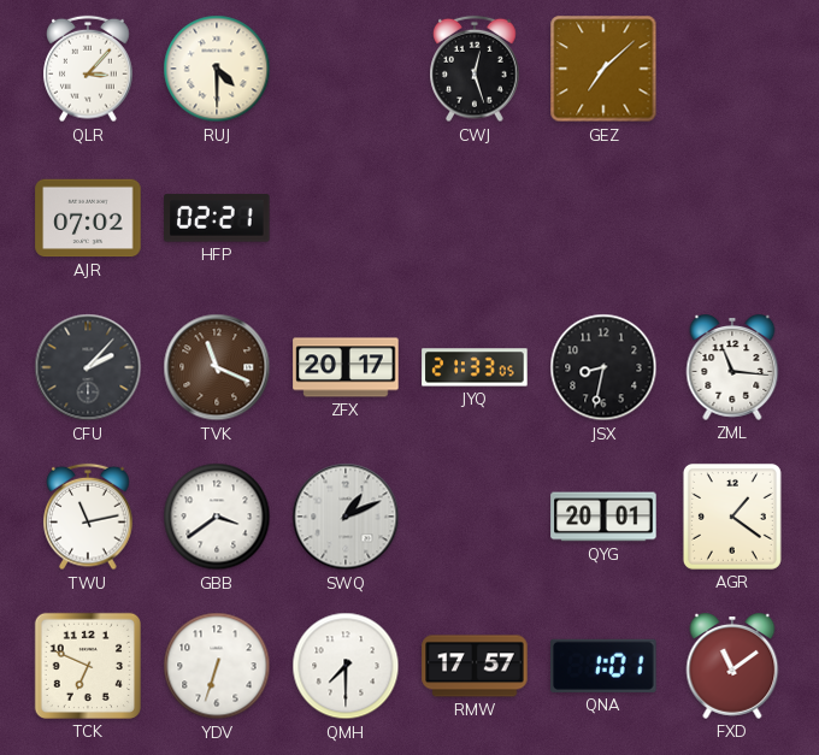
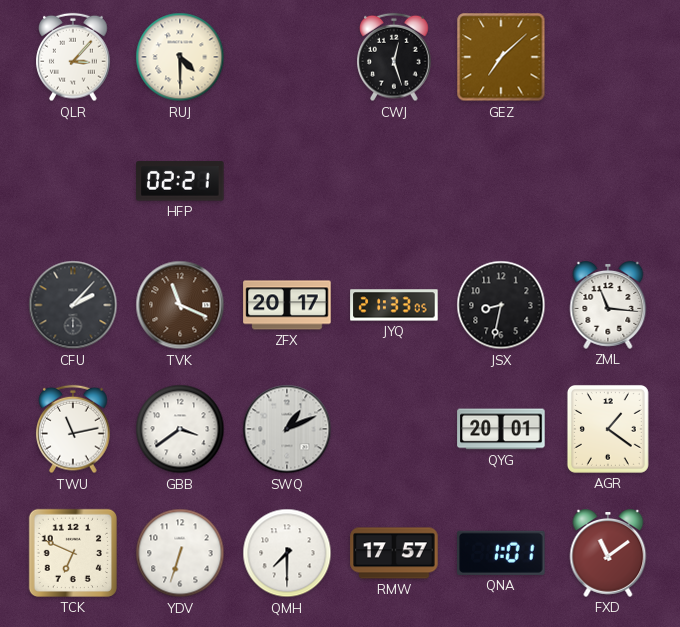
AJR: 07:02 -> none
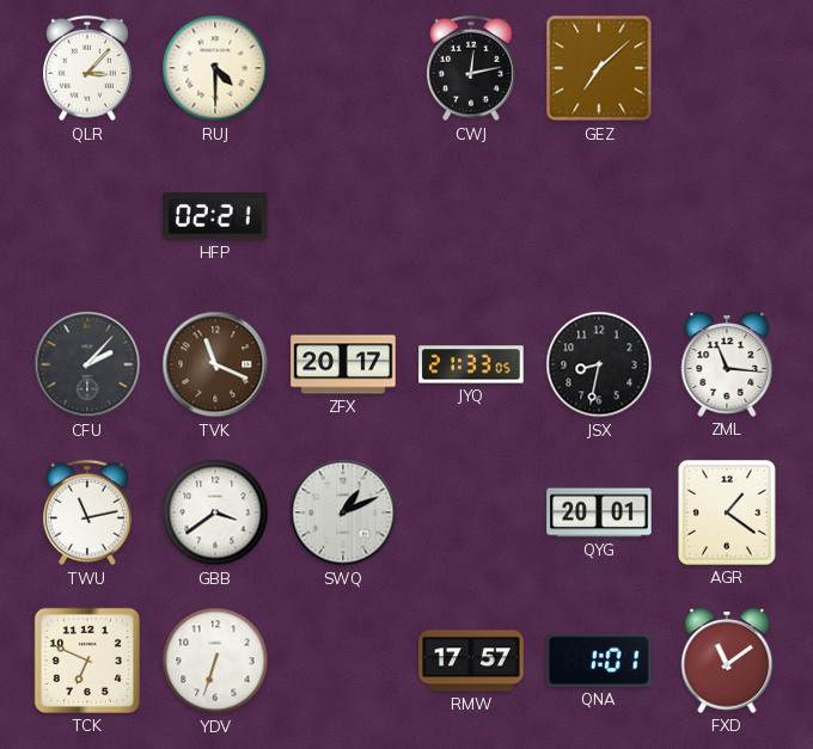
CWJ: 12:27 -> 12:13
QMH: 7:30 -> none
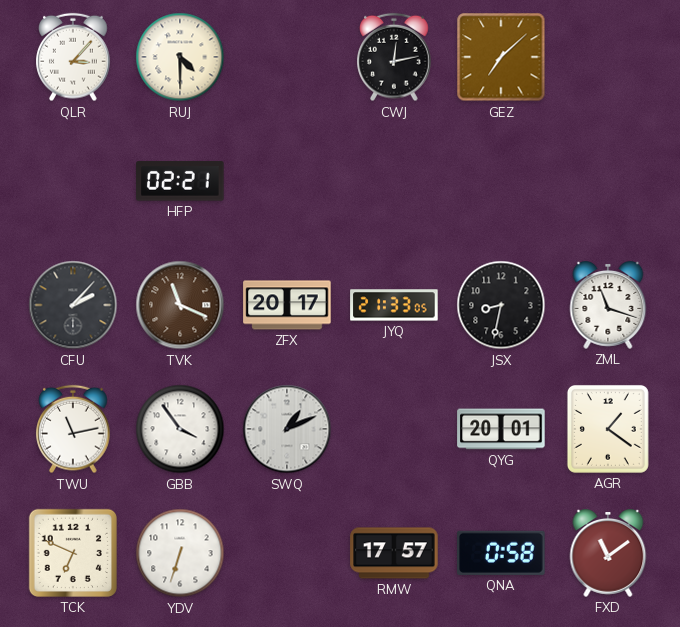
ZML: 11:16 -> 11:18
GBB: 3:39 -> 3:54
QNA: 1:01 -> 0:58
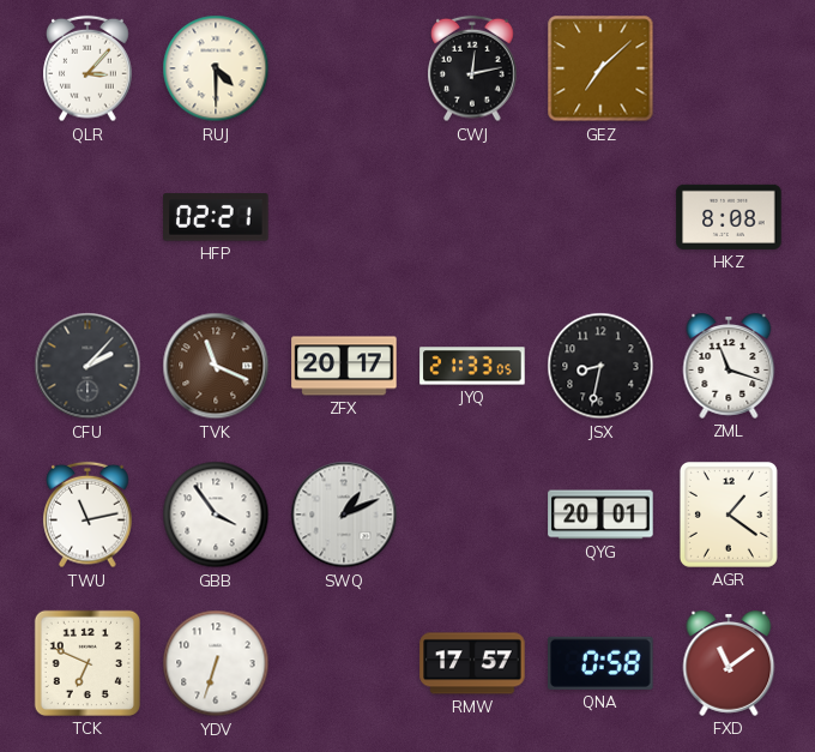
HKZ: none -> 8:08
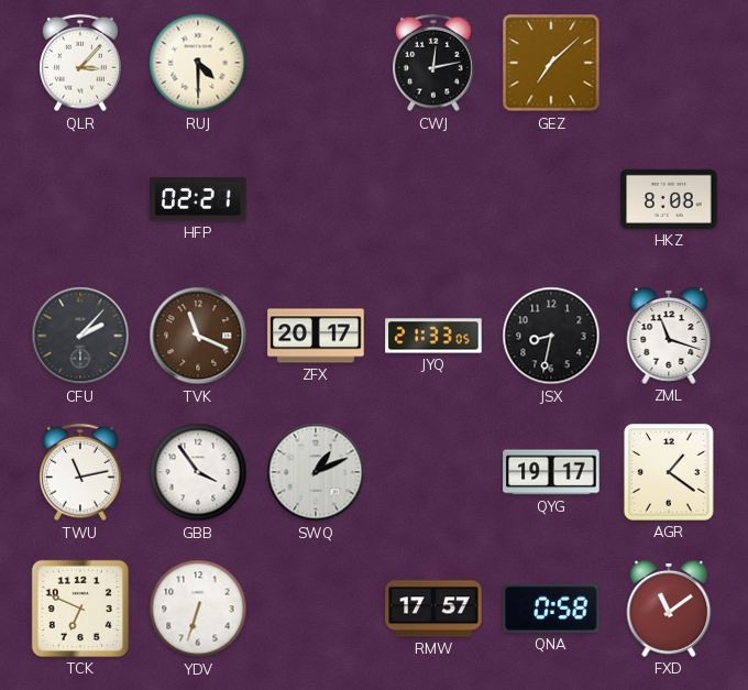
QYG: 20:01 -> 19:17
